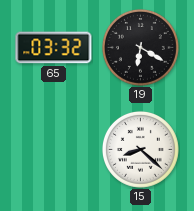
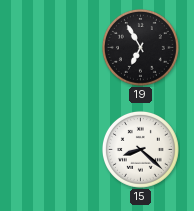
65: 03:32 -> none
19: 6:20 -> 6:55
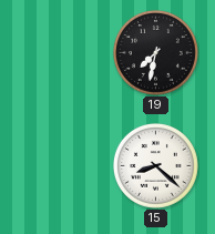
19: 6:55 -> 7:32
